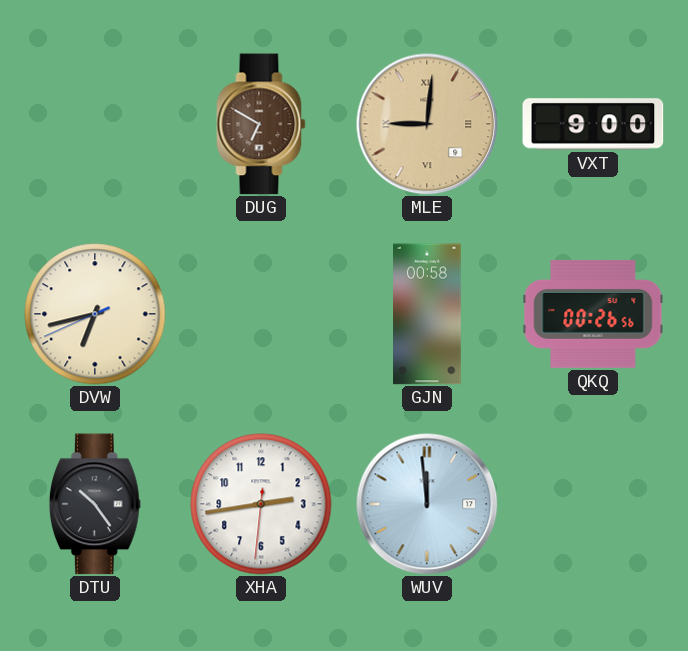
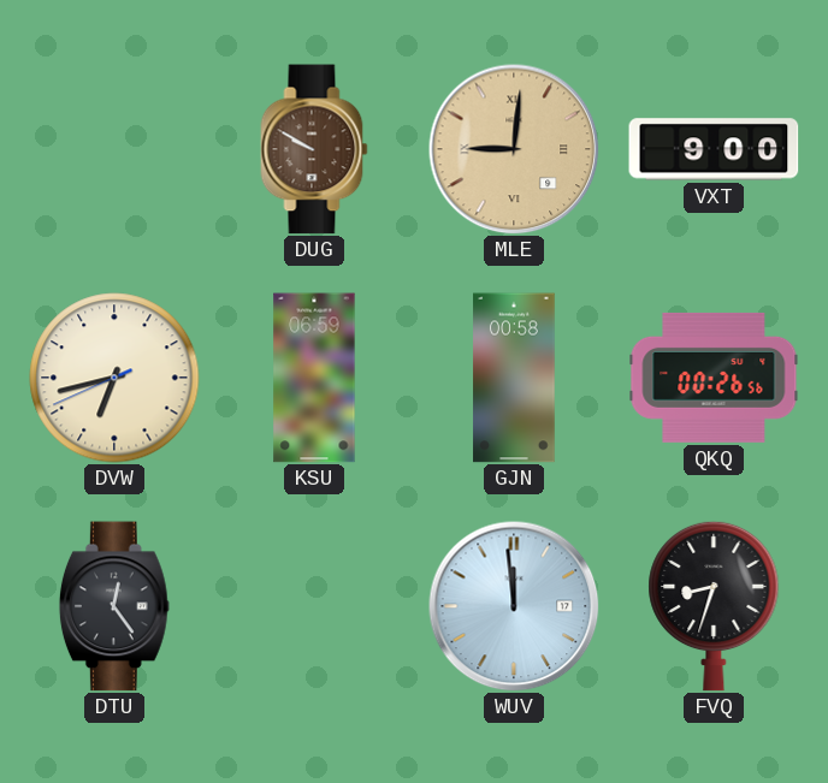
DUG: 6:50 -> 9:50
KSU: none -> 06:59
DTU: 10:24 -> 12:24
XHA: 2:43 -> none
FVQ: none -> 8:33
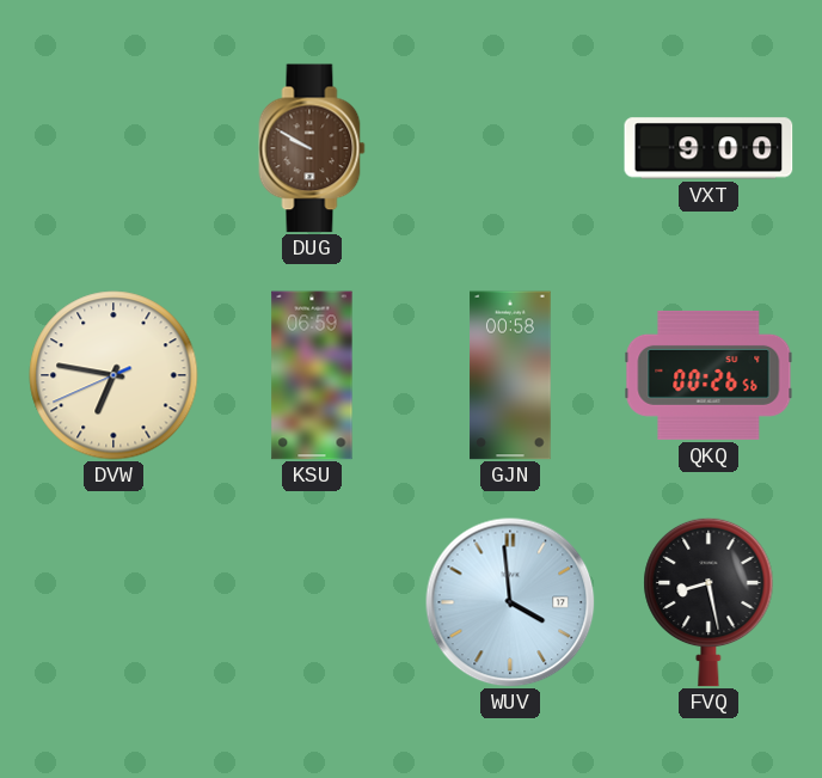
MLE: 9:01 -> none
DVW: 6:42 -> 6:46
DTU: 12:24 -> none
WUV: 11:59 -> 3:59
FVQ: 8:33 -> 8:28
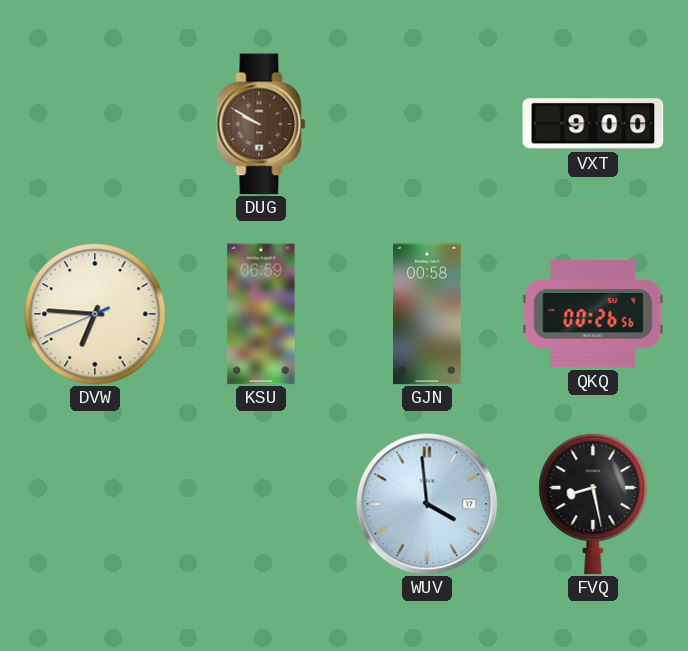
DVW: 6:46 -> 6:45
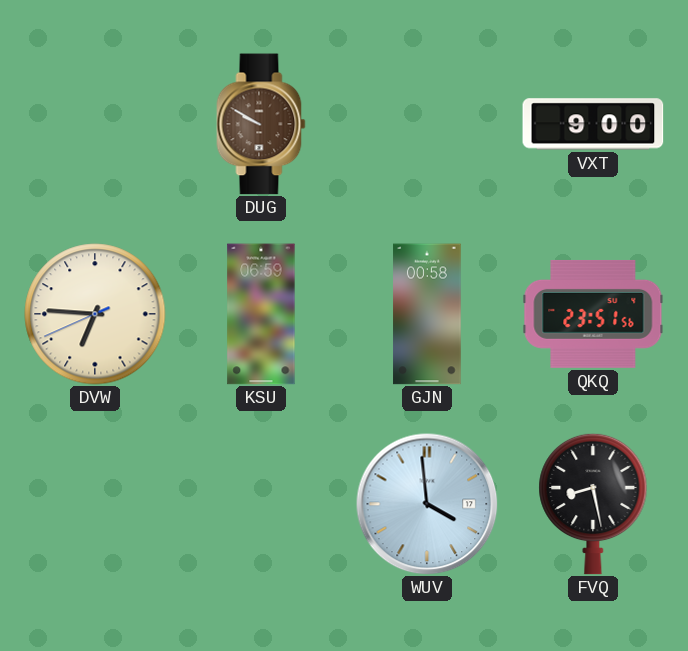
QKQ: 00:26 -> 23:51
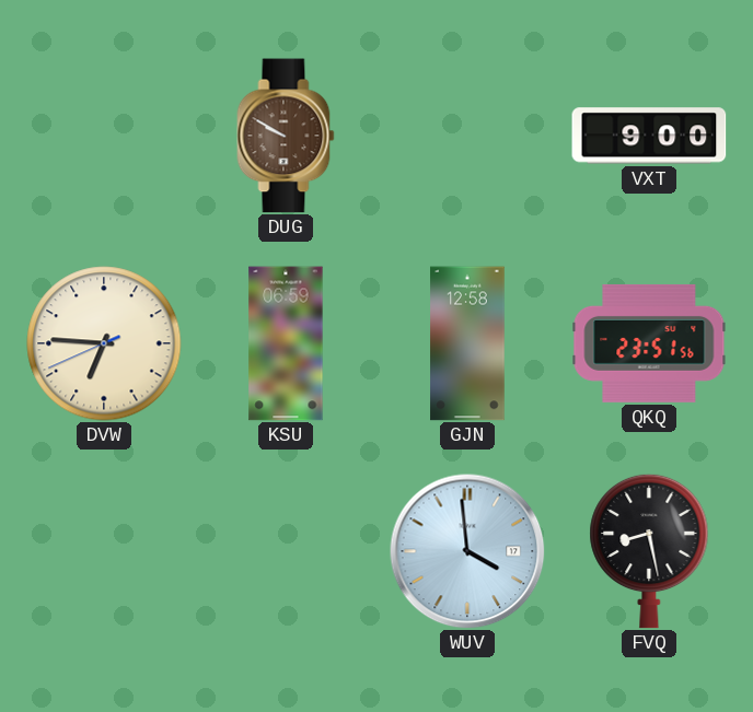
GJN: 00:58 -> 12:58
